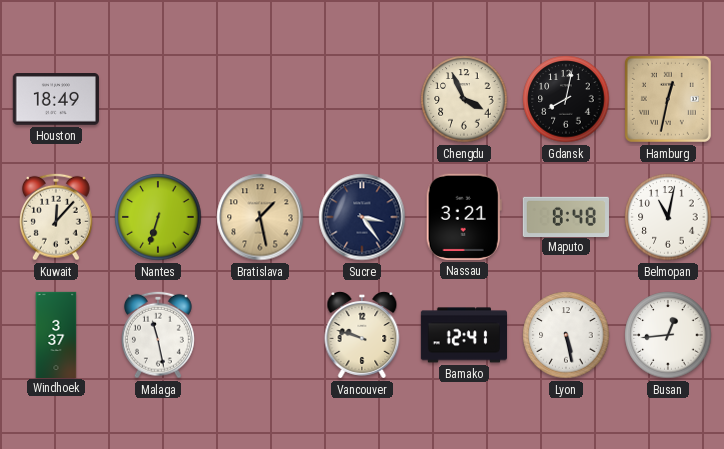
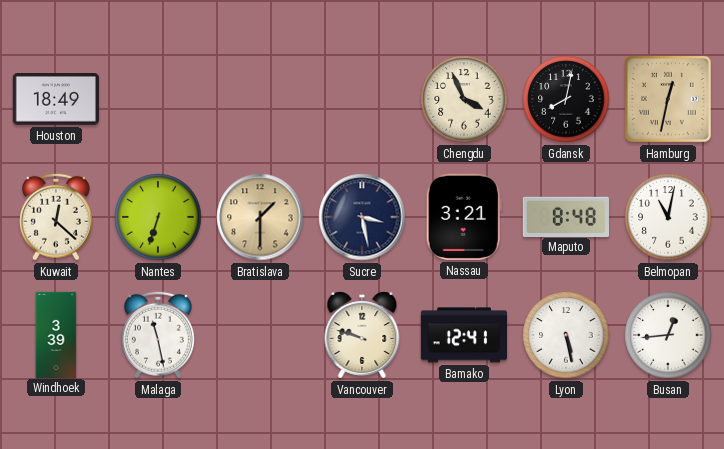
Kuwait: 12:07 -> 12:22
Bratislava: 1:28 -> 1:30
Sucre: 3:24 -> 3:28
Windhoek: 3:37 -> 3:39
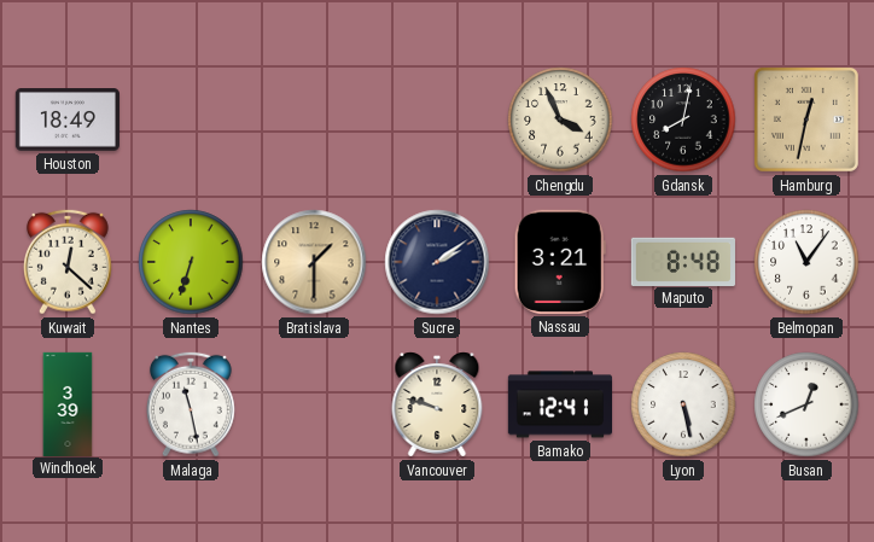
Sucre: 3:28 -> 2:09
Belmopan: 11:02 -> 11:06
Busan: 12:44 -> 12:41
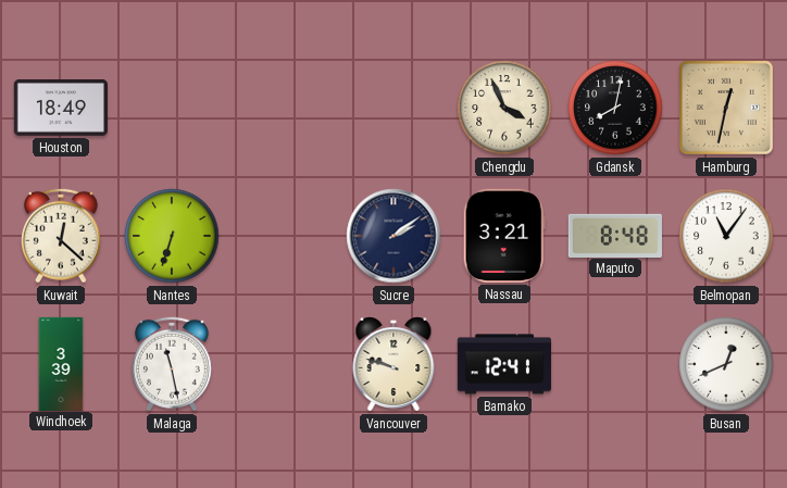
Bratislava: 1:30 -> none
Lyon: 5:28 -> none
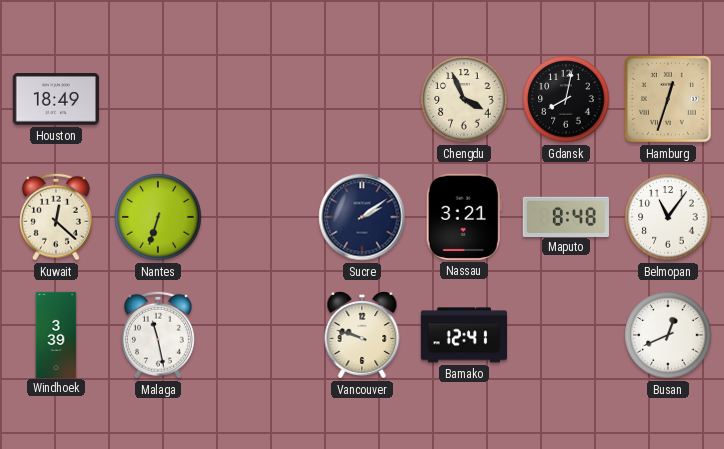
Hamburg: 12:32 -> 12:33
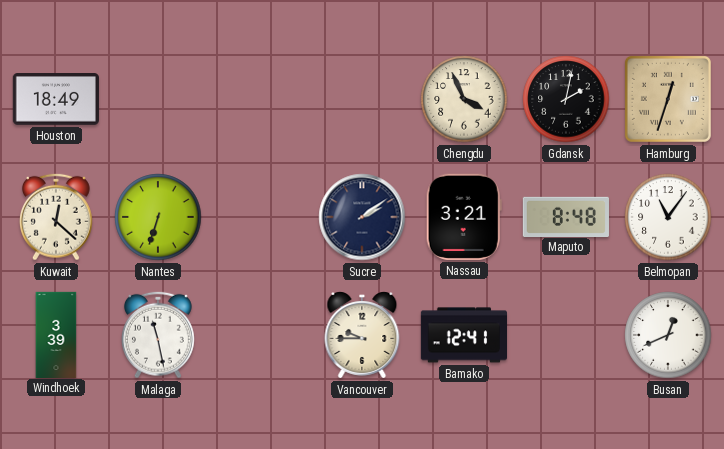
Gdansk: 8:02 -> 2:02
Vancouver: 9:48 -> 9:45
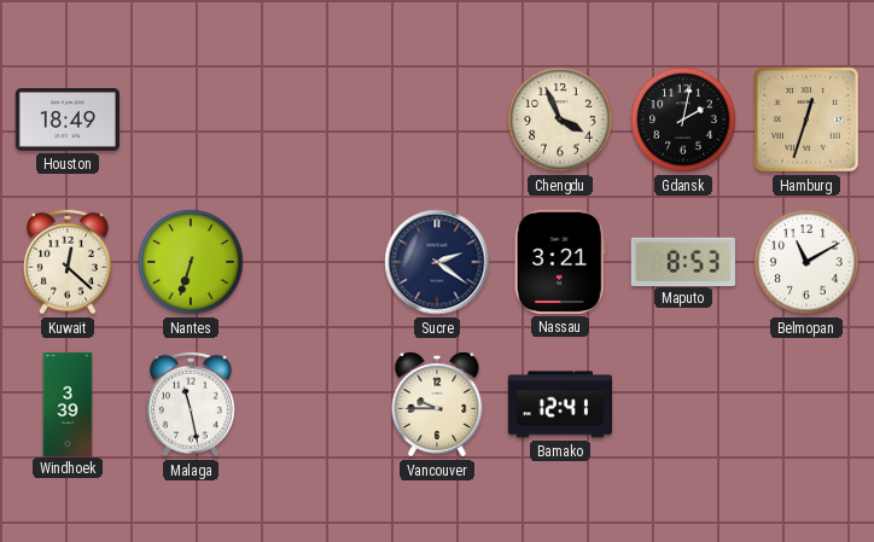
Sucre: 2:09 -> 2:21
Maputo: 8:48 -> 8:53
Belmopan: 11:06 -> 11:10
Busan: 12:41 -> none
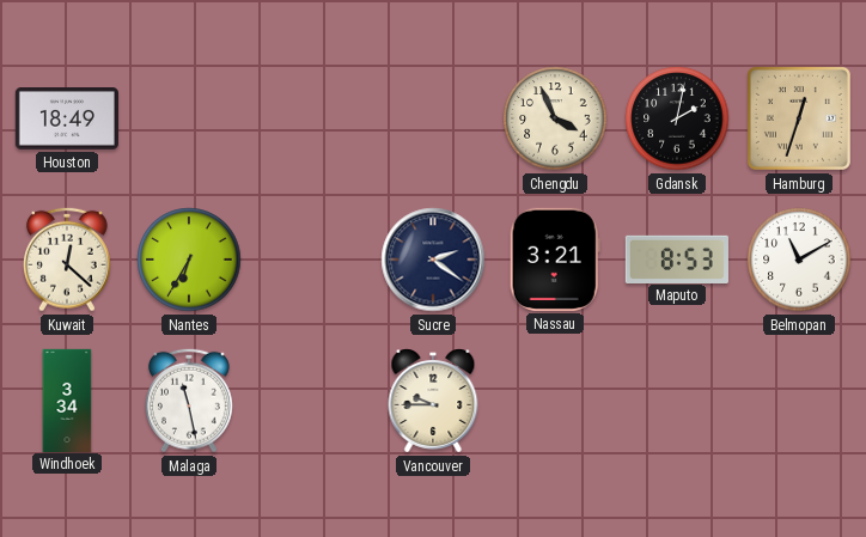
Nantes: 6:33 -> 6:35
Windhoek: 3:39 -> 3:34
Bamako: 12:41 -> none
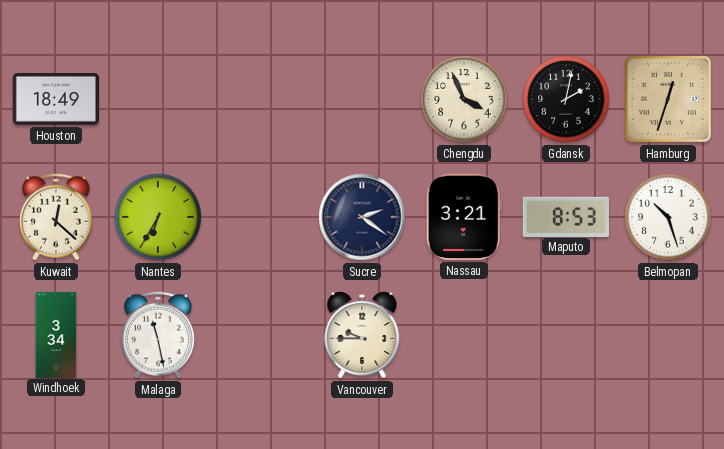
Belmopan: 11:10 -> 10:27
